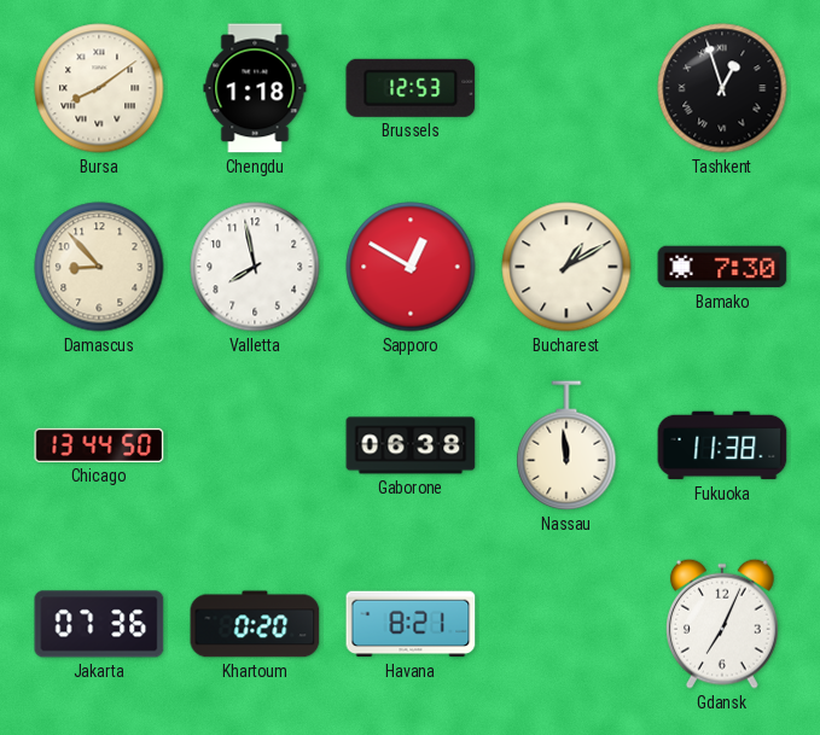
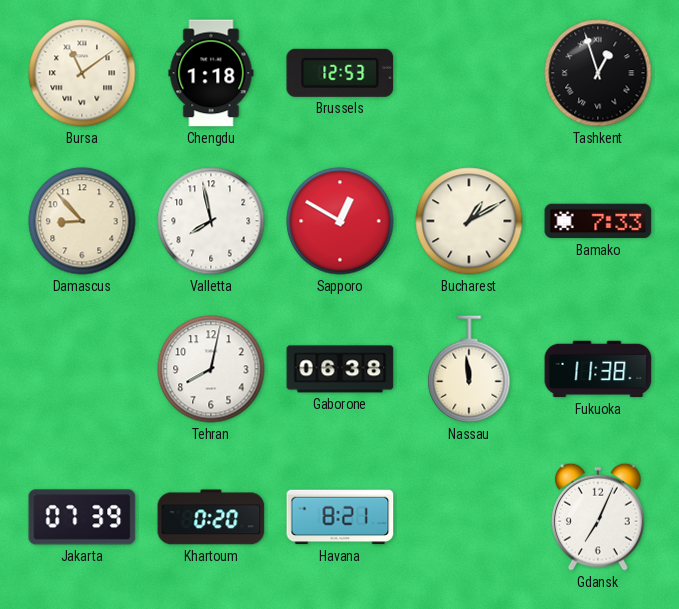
Bursa: 8:09 -> 11:09
Bamako: 7:30 -> 7:33
Chicago: 13:44 -> none
Tehran: none -> 8:02
Jakarta: 07:36 -> 07:39
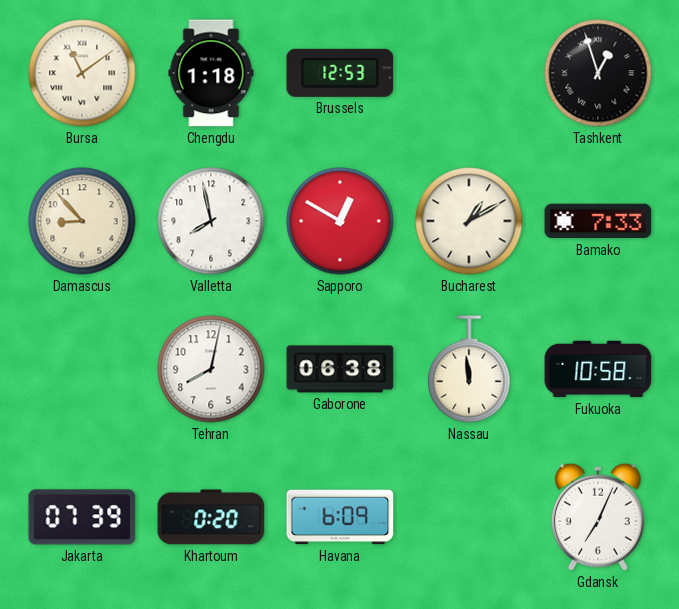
Fukuoka: 11:38 -> 10:58
Havana: 8:21 -> 6:09
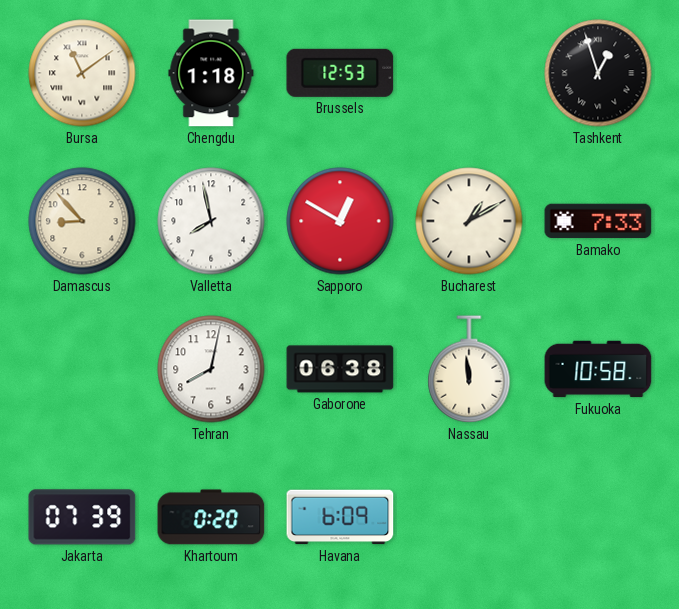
Gdansk: 7:04 -> none
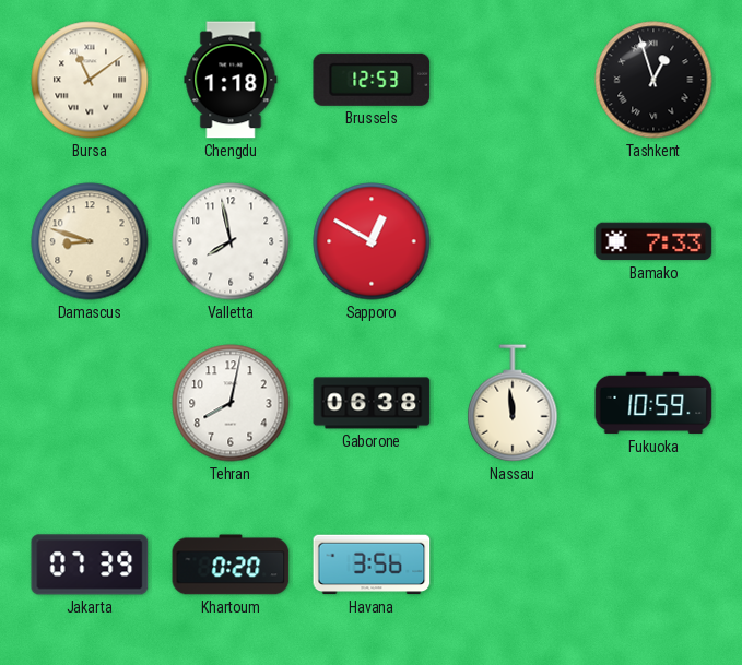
Damascus: 8:53 -> 8:48
Bucharest: 1:10 -> none
Fukuoka: 10:58 -> 10:59
Havana: 6:09 -> 3:56
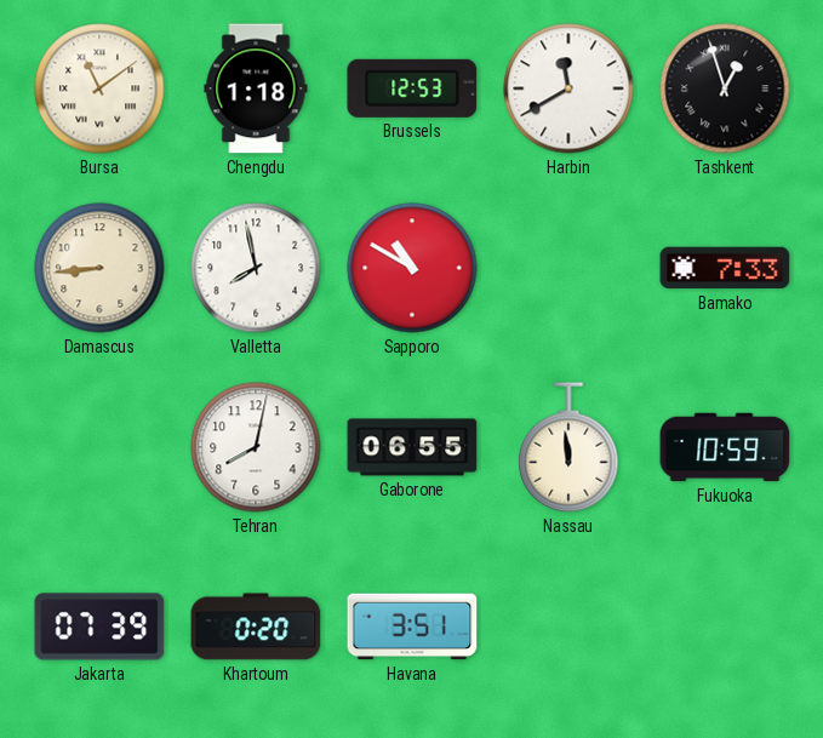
Harbin: none -> 11:40
Damascus: 8:48 -> 8:44
Sapporo: 12:50 -> 10:50
Gaborone: 06:38 -> 06:55
Havana: 3:56 -> 3:51
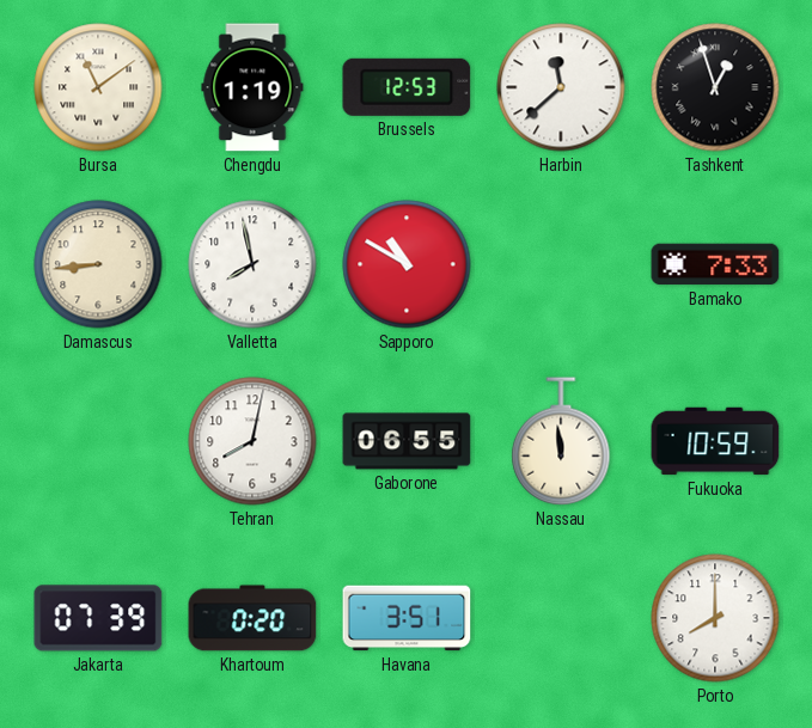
Chengdu: 1:18 -> 1:19
Harbin: 11:40 -> 11:38
Porto: none -> 8:00
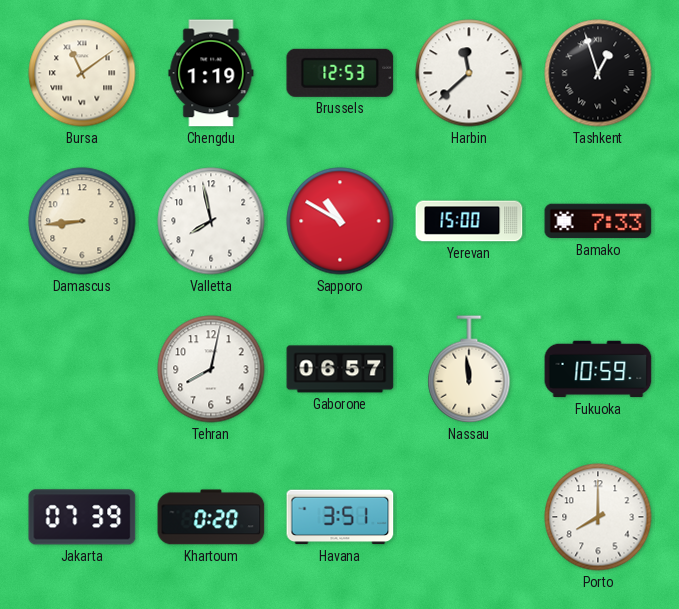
Yerevan: none -> 15:00
Gaborone: 06:55 -> 06:57
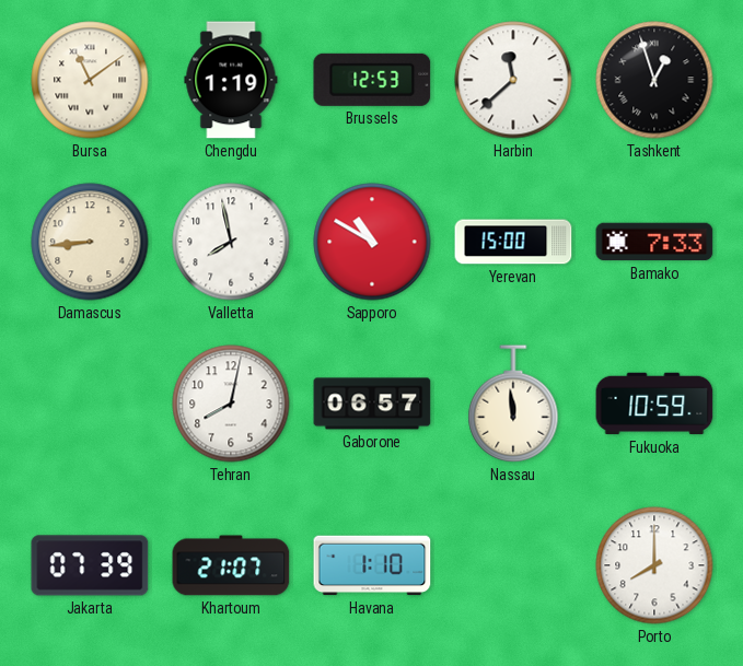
Khartoum: 0:20 -> 21:07
Havana: 3:51 -> 1:10
